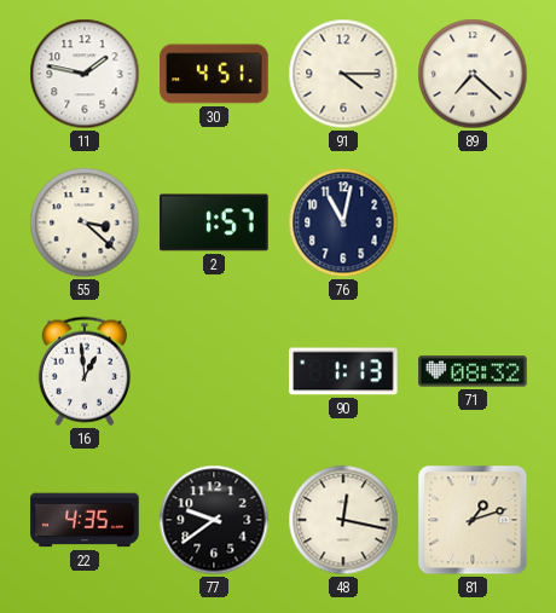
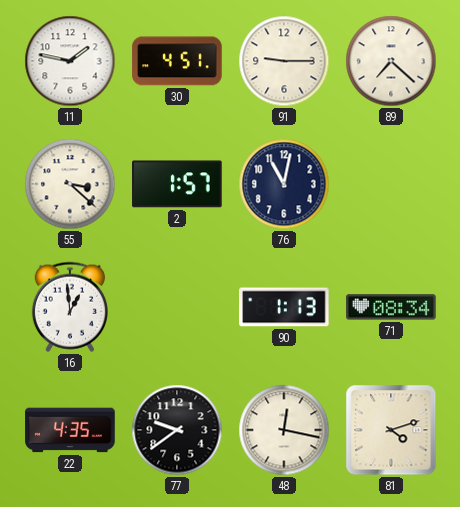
91: 4:15 -> 9:15
71: 08:32 -> 08:34
81: 1:12 -> 4:12
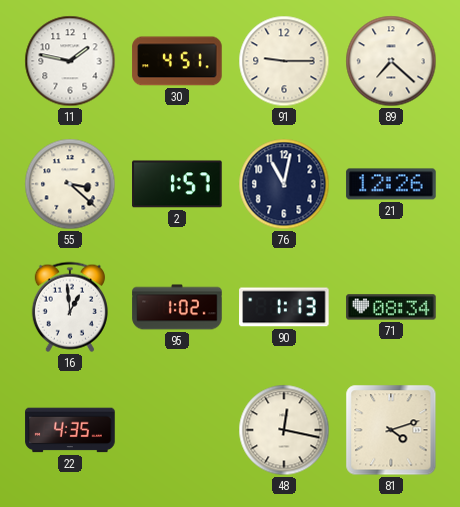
21: none -> 12:26
95: none -> 1:02
77: 9:39 -> none
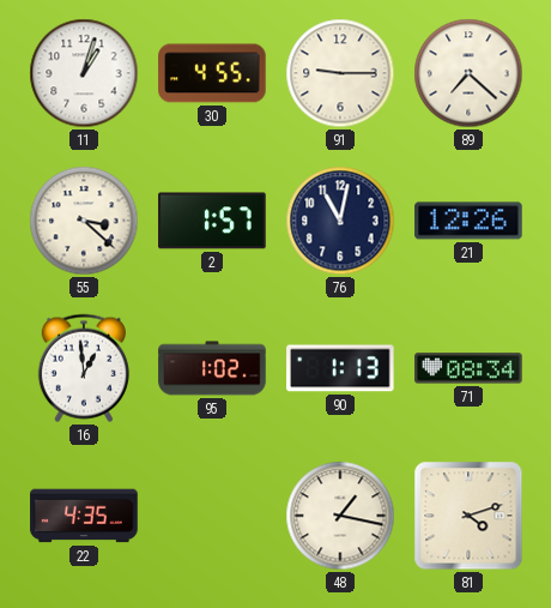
11: 1:47 -> 1:03
30: 4:51 -> 4:55
48: 12:17 -> 1:17
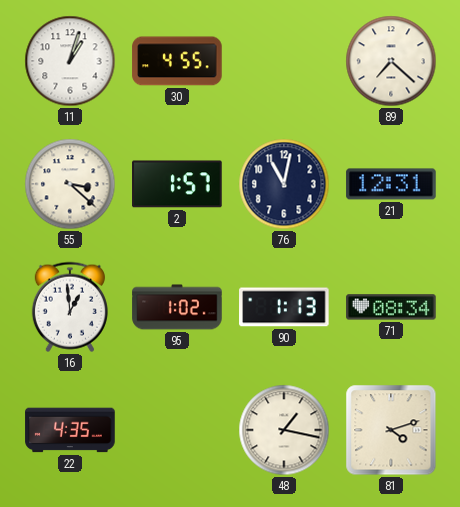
91: 9:15 -> none
21: 12:26 -> 12:31
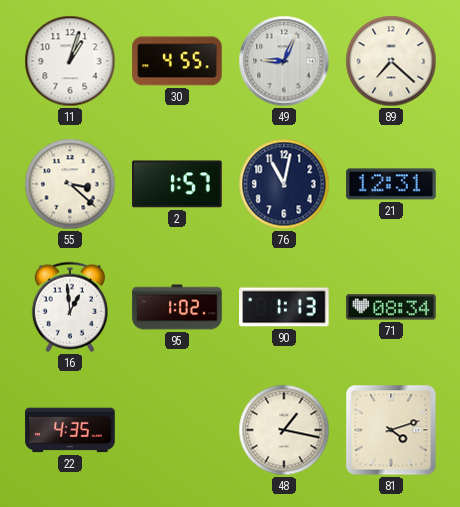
49: none -> 9:04
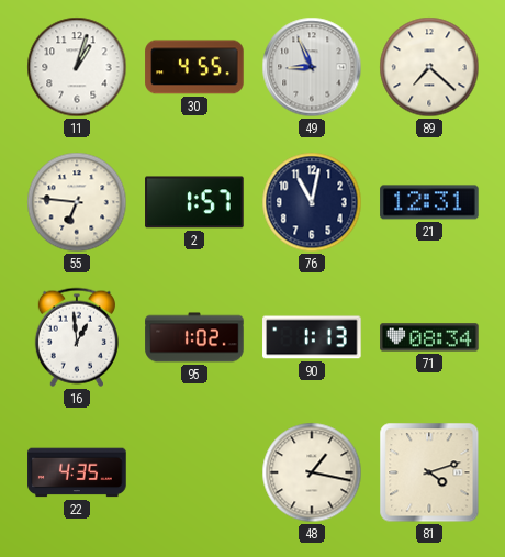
49: 9:04 -> 8:56
55: 3:22 -> 6:46
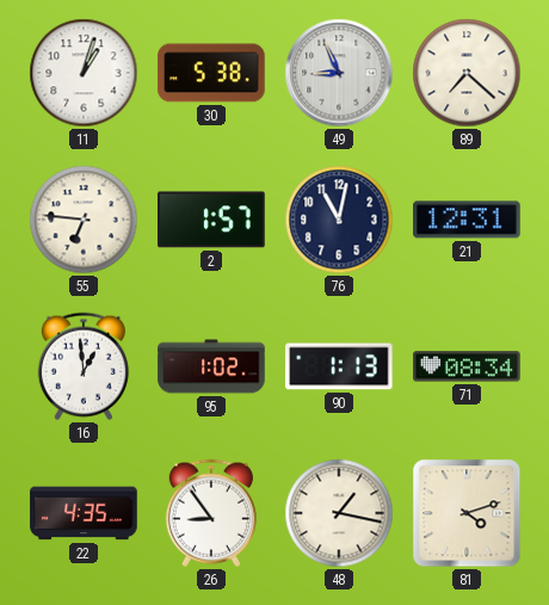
30: 4:55 -> 5:38
26: none -> 8:54
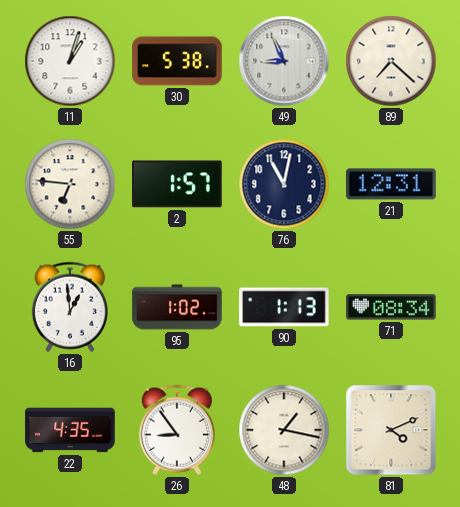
81: 4:12 -> 4:11
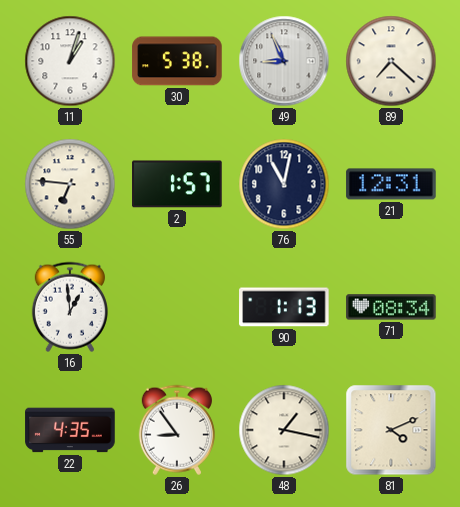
95: 1:02 -> none
